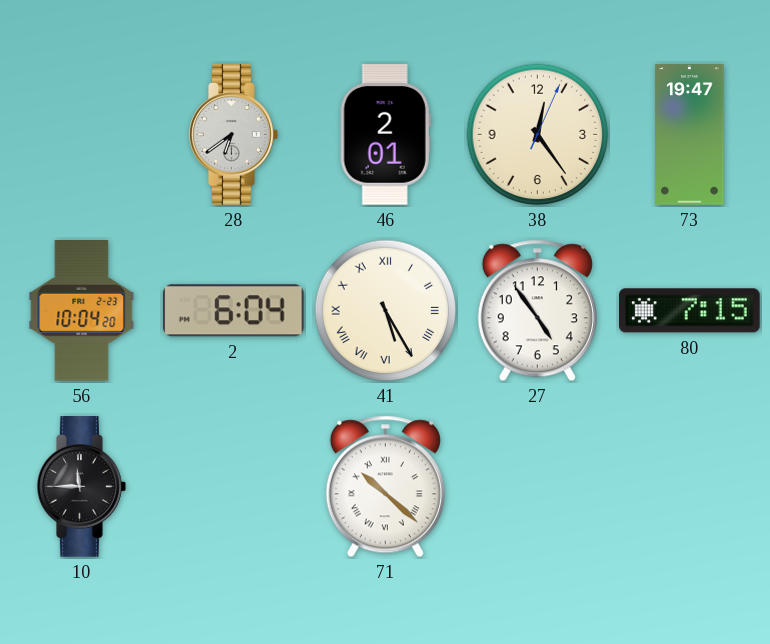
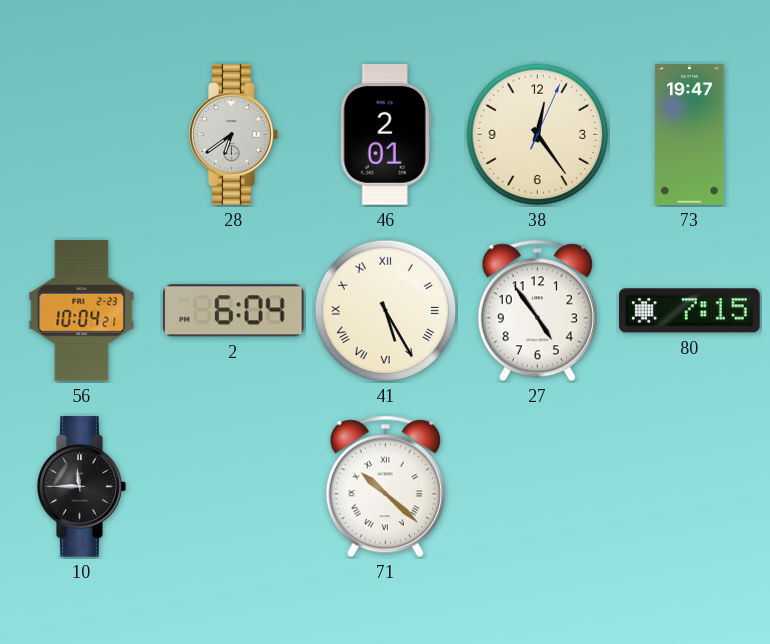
56: 10:04:20 -> 10:04:21
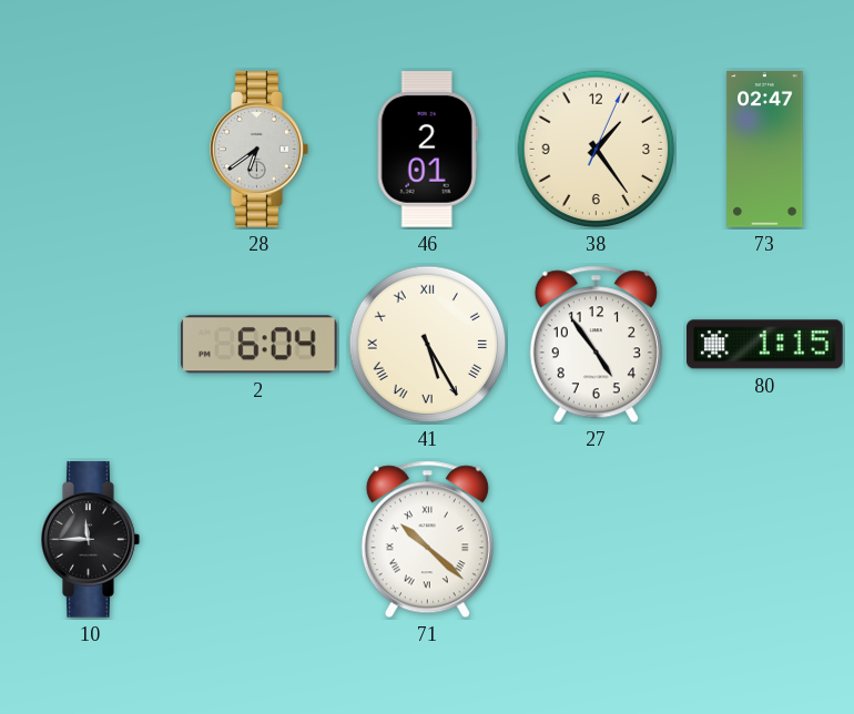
38: 12:24 -> 1:24
73: 19:47 -> 02:47
56: 10:04 -> none
80: 7:15 -> 1:15
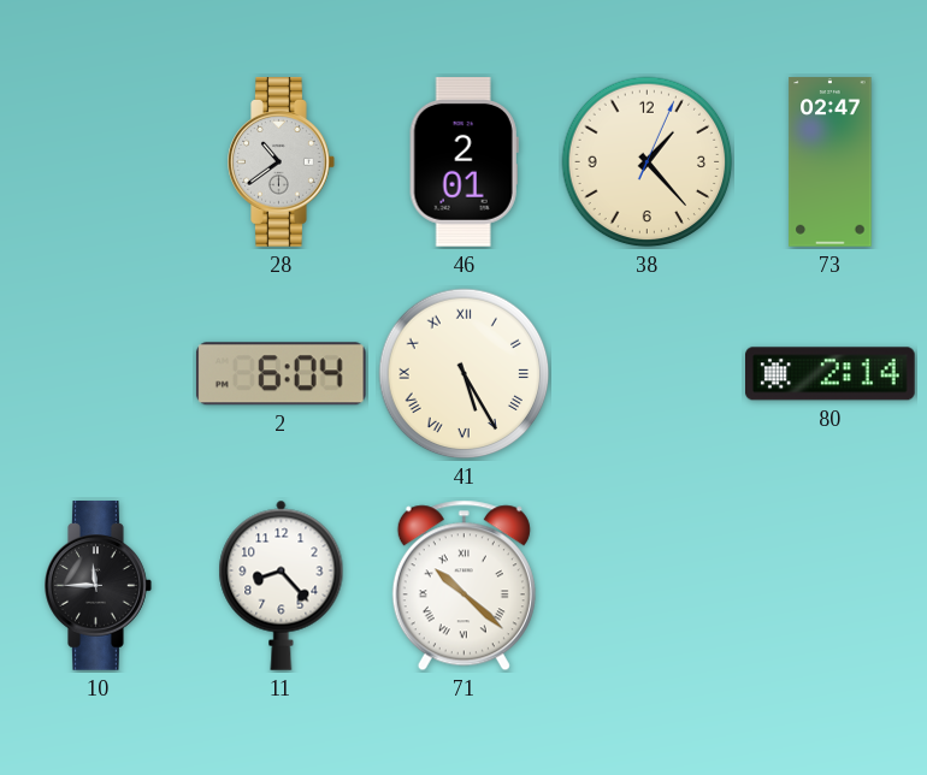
28: 6:39 -> 10:39
38: 1:24 -> 1:23
27: 4:54 -> none
80: 1:15 -> 2:14
11: none -> 8:23
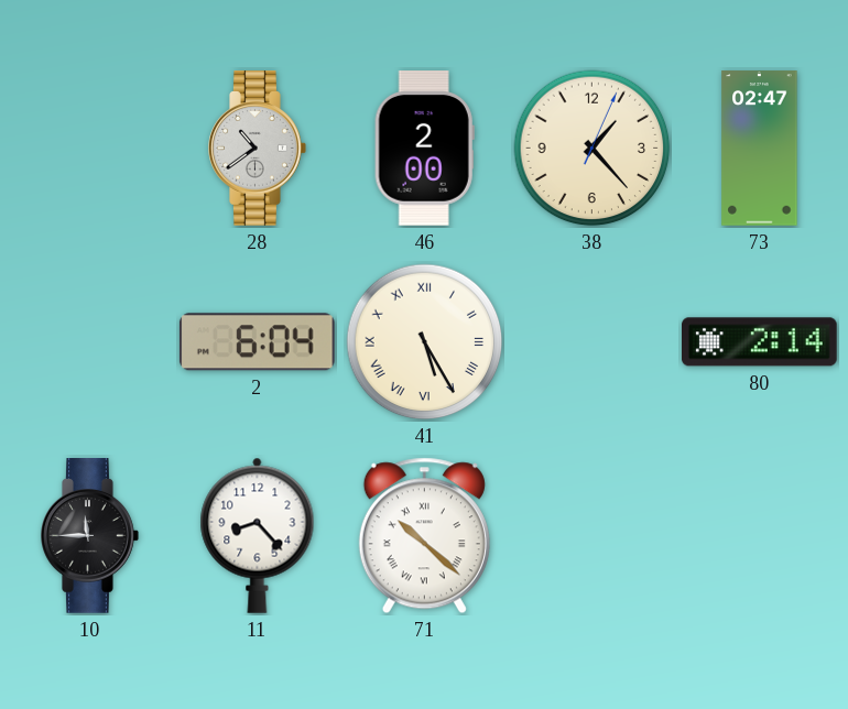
46: 2:01 -> 2:00
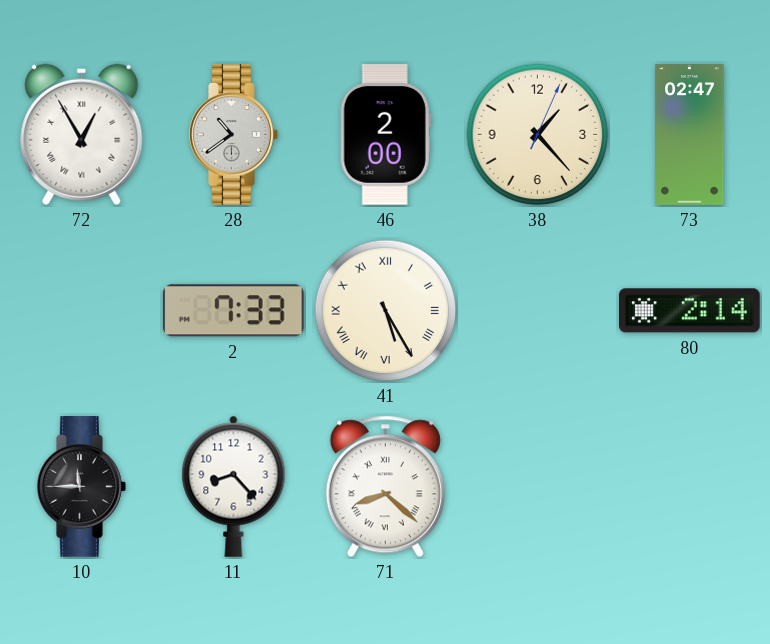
72: none -> 12:55
2: 6:04 -> 7:33
71: 10:22 -> 8:22
